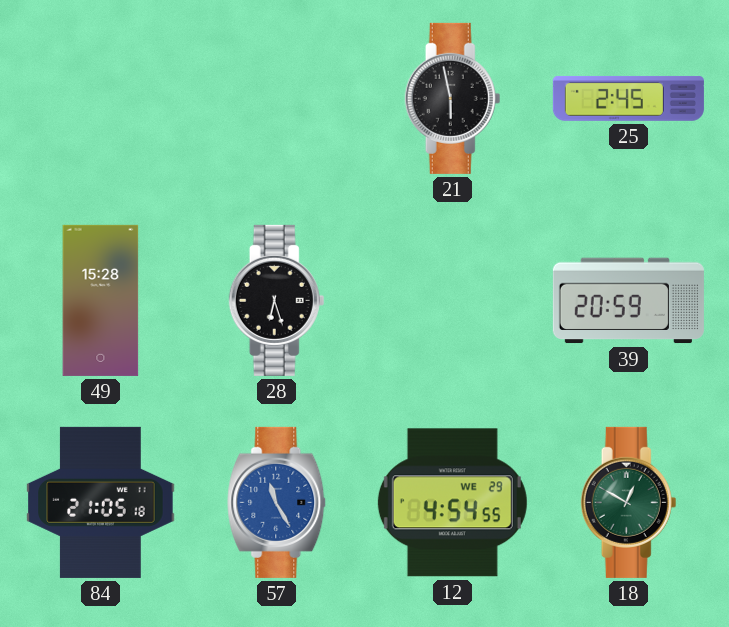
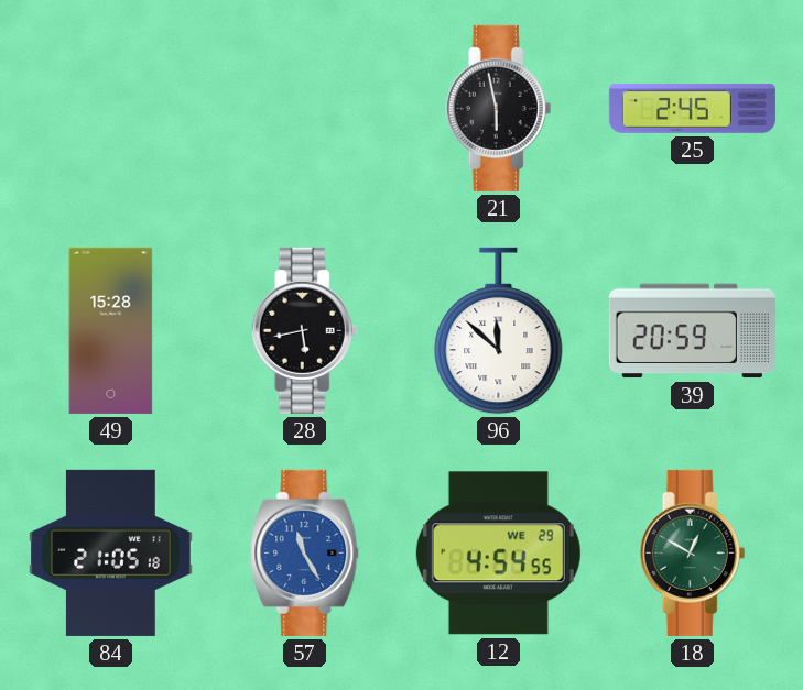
28: 6:27 -> 5:43
96: none -> 11:52
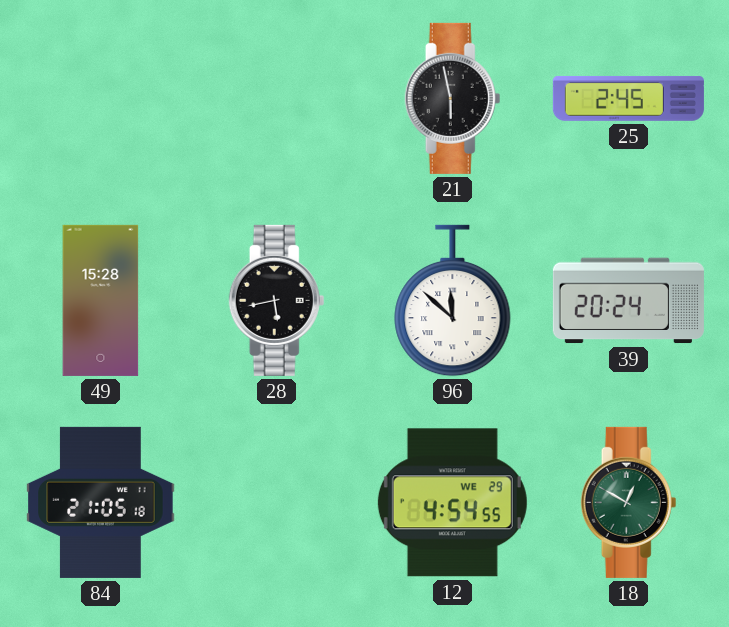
39: 20:59 -> 20:24
57: 11:25 -> none
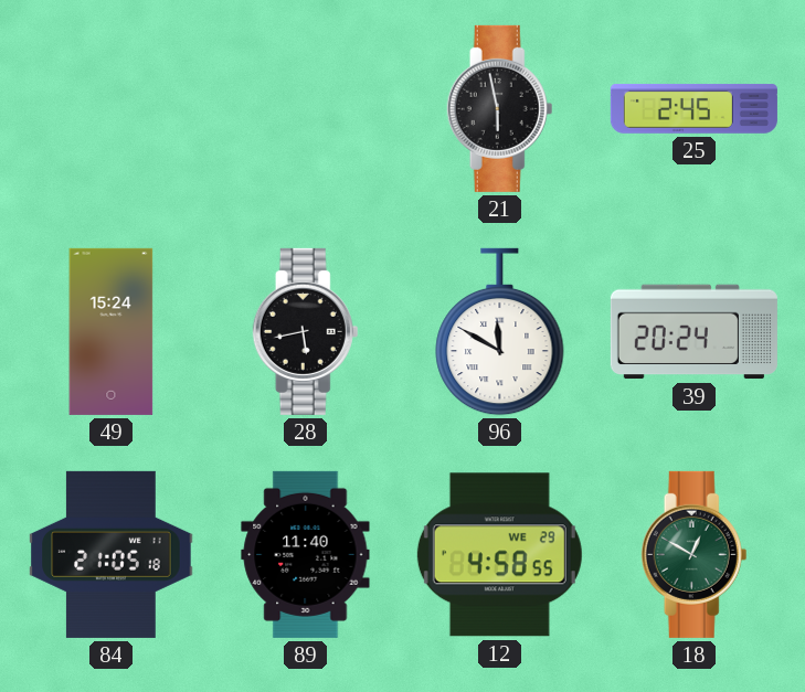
49: 15:28 -> 15:24
96: 11:52 -> 11:50
89: none -> 11:40
12: 4:54 -> 4:58
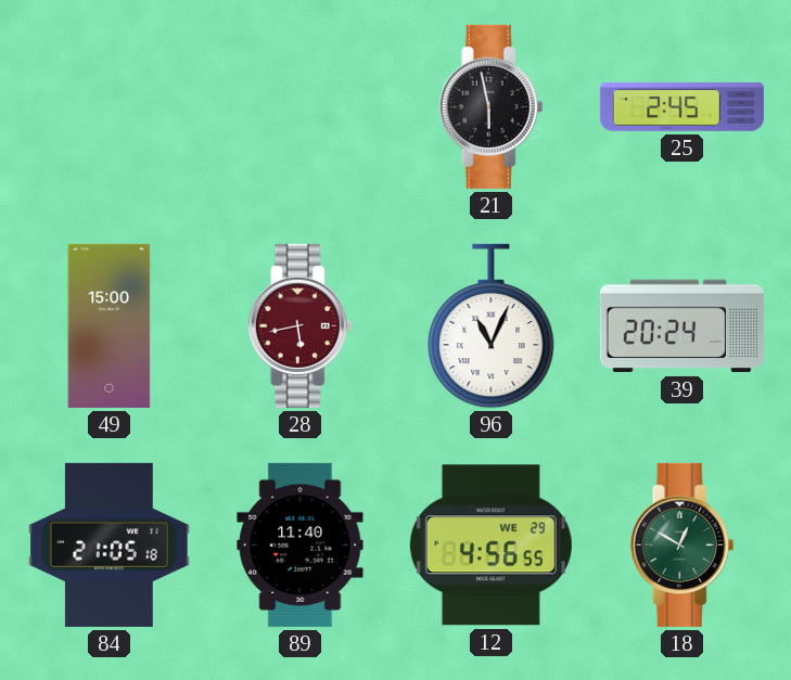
49: 15:24 -> 15:00
28 dial: black -> burgundy
96: 11:50 -> 11:04
12: 4:58 -> 4:56
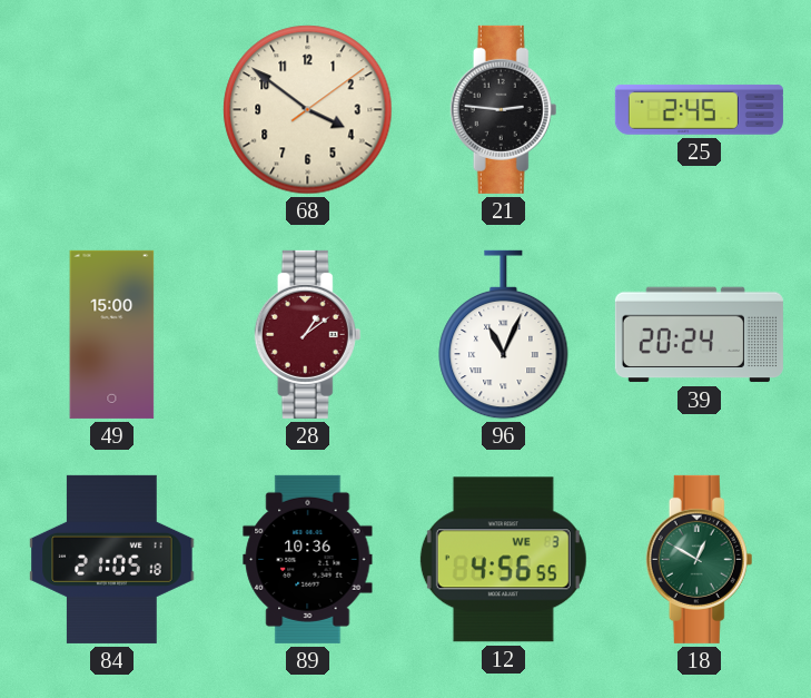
68: none -> 3:51
21: 5:58 -> 2:46
28: 5:43 -> 1:09
89: 11:40 -> 10:36
12 date: WE 29 -> WE 3
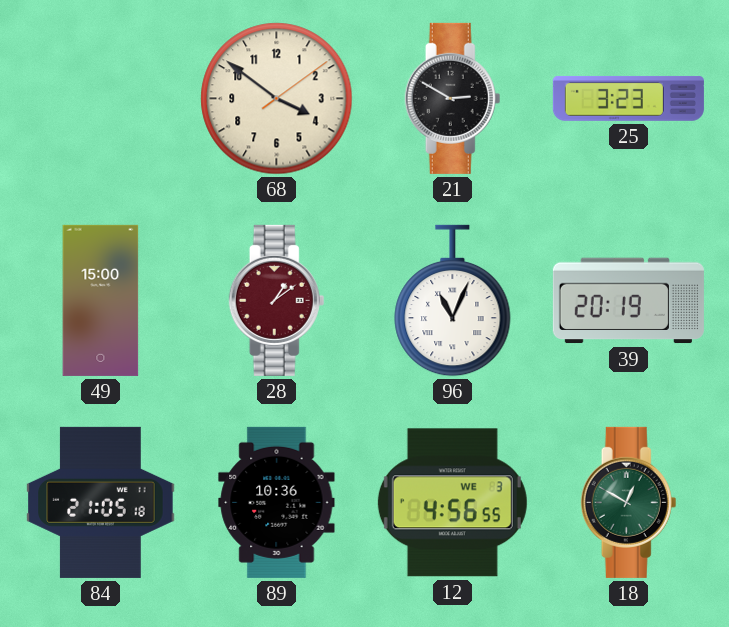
21: 2:46 -> 2:50
25: 2:45 -> 3:23
39: 20:24 -> 20:19
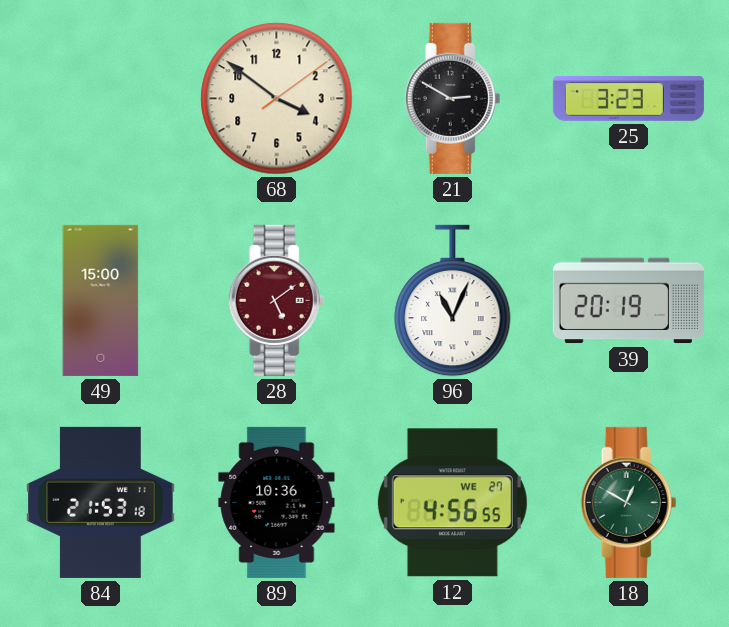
28: 1:09 -> 5:09
84: 21:05 -> 21:53
12 date: WE 3 -> WE 27
